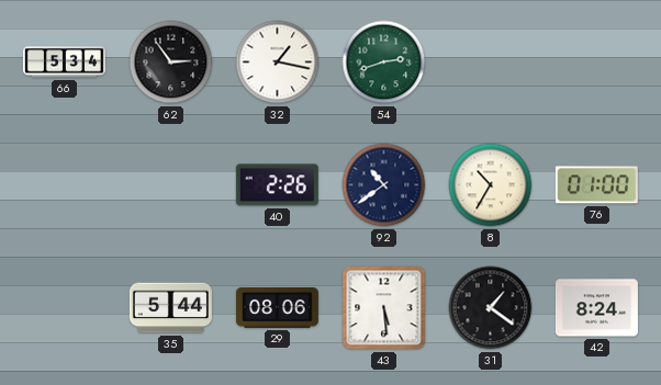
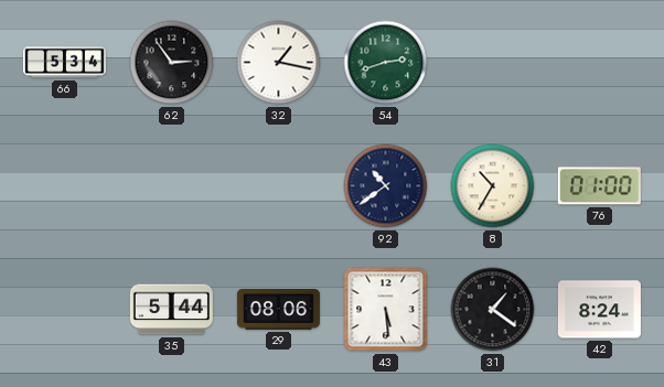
40: 2:26 -> none
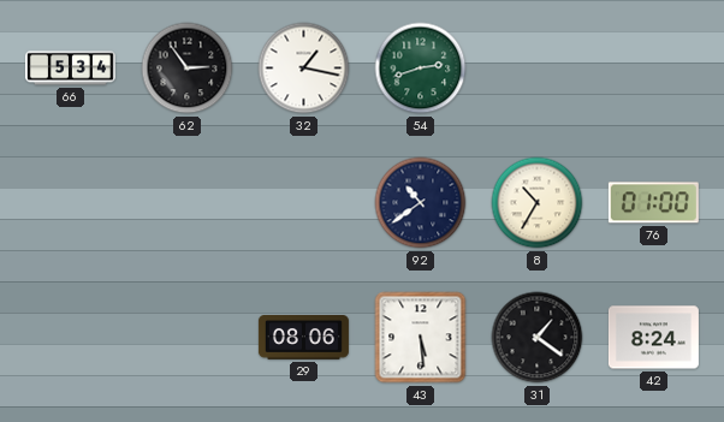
35: 5:44 -> none
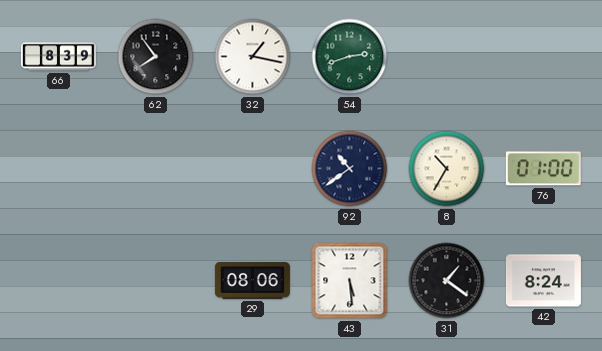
66: 5:34 -> 8:39
62: 2:54 -> 7:54
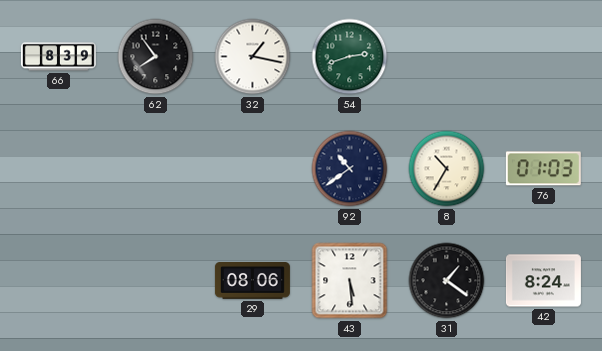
76: 01:00 -> 01:03
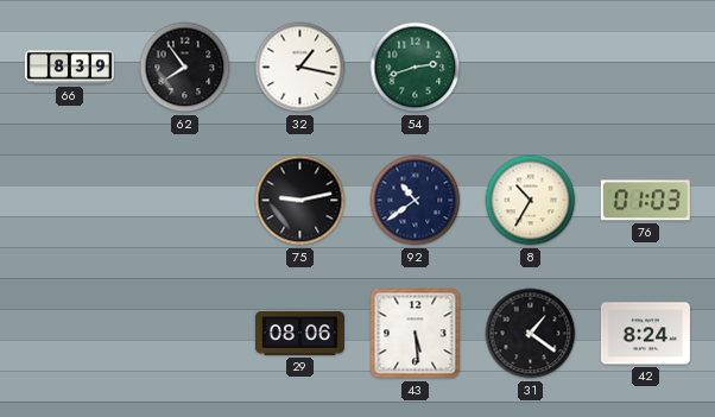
75: none -> 9:13
